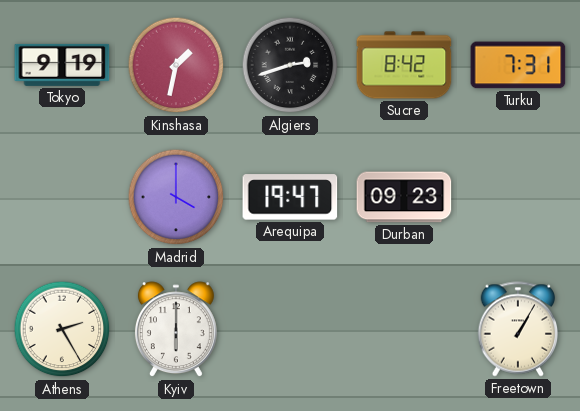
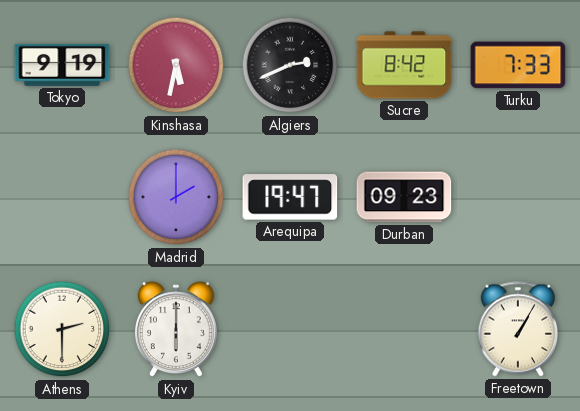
Kinshasa: 1:32 -> 5:32
Algiers: 2:42 -> 2:41
Turku: 7:31 -> 7:33
Madrid: 4:00 -> 2:00
Athens: 2:25 -> 2:30
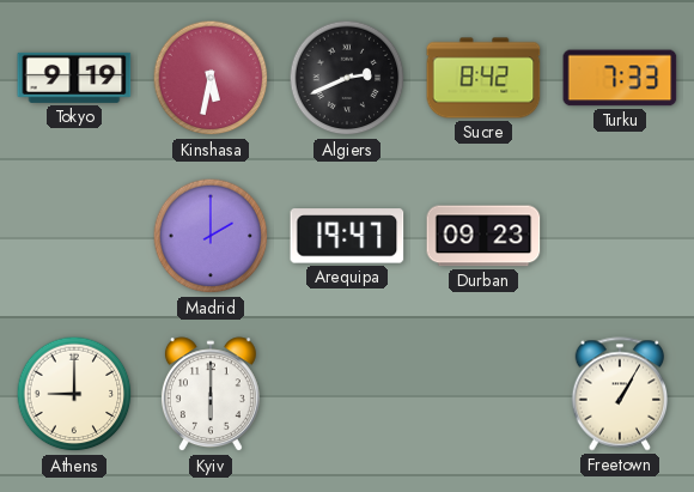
Athens: 2:30 -> 9:00
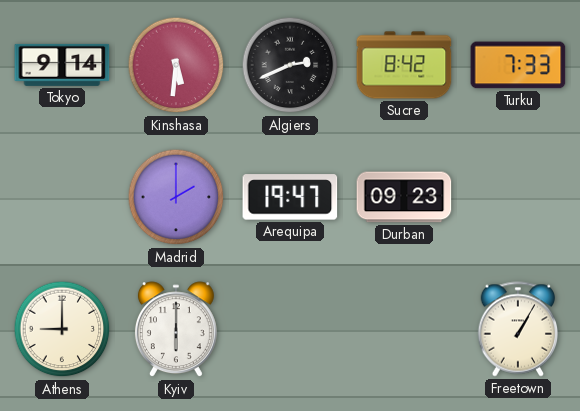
Tokyo: 9:19 -> 9:14
Kinshasa: 5:32 -> 5:31
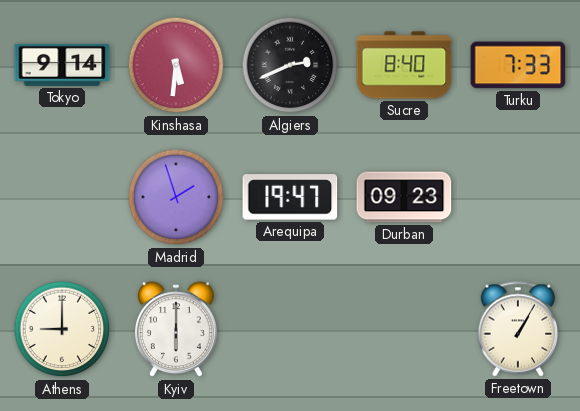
Sucre: 8:42 -> 8:40
Madrid: 2:00 -> 1:57
